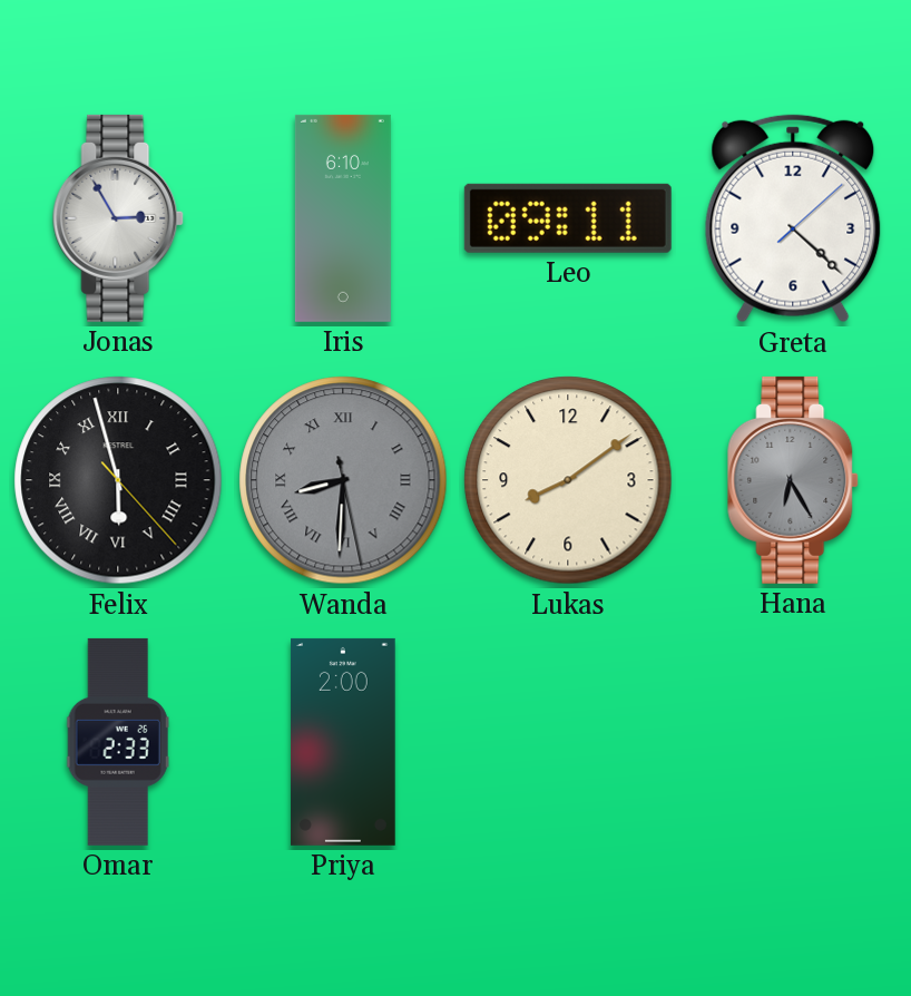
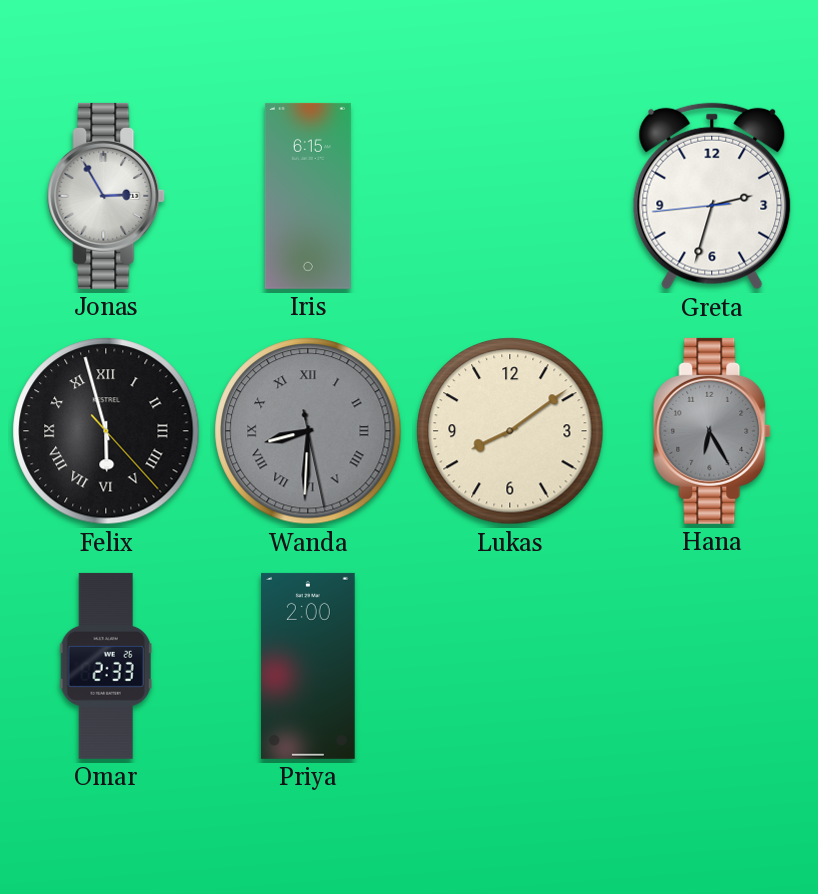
Iris: 6:10 -> 6:15
Leo: 09:11 -> none
Greta: 4:22 -> 2:32
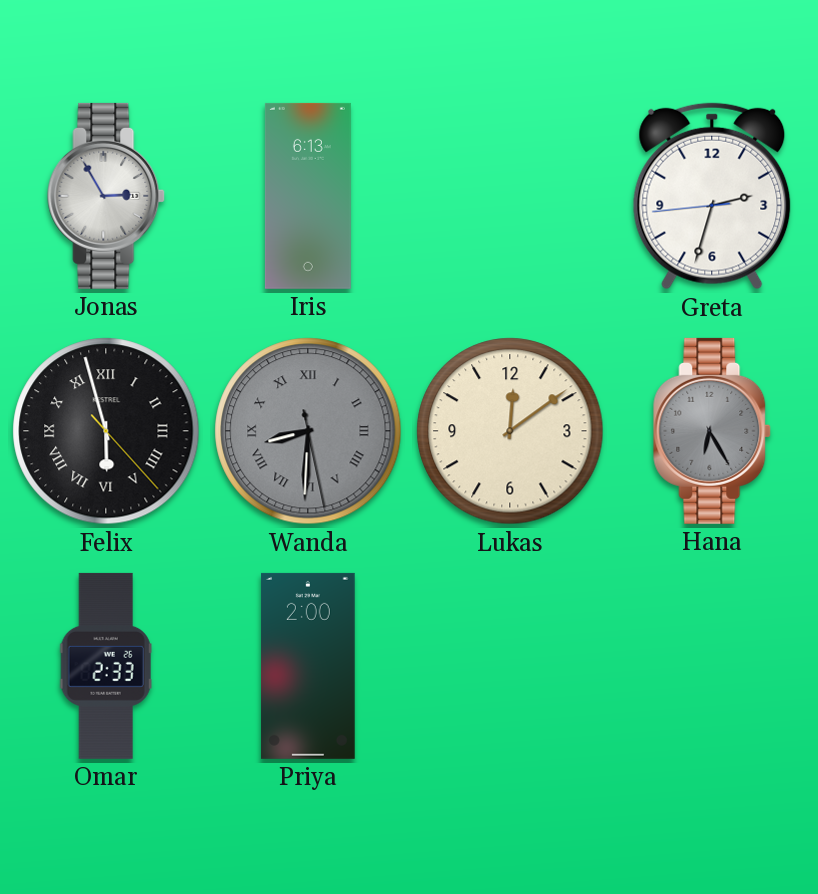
Iris: 6:15 -> 6:13
Lukas: 8:09 -> 12:09
